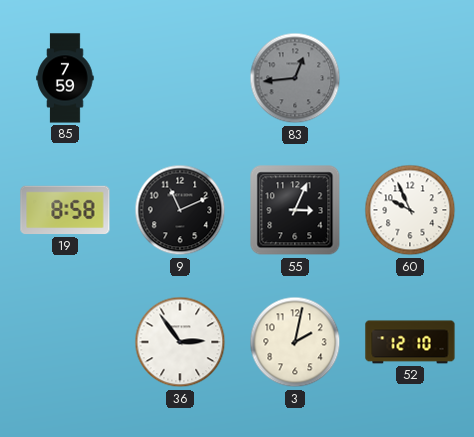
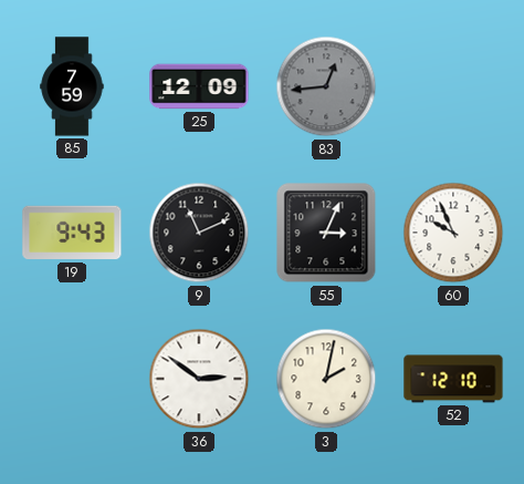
25: none -> 12:09
19: 8:58 -> 9:43
36: 2:54 -> 2:51
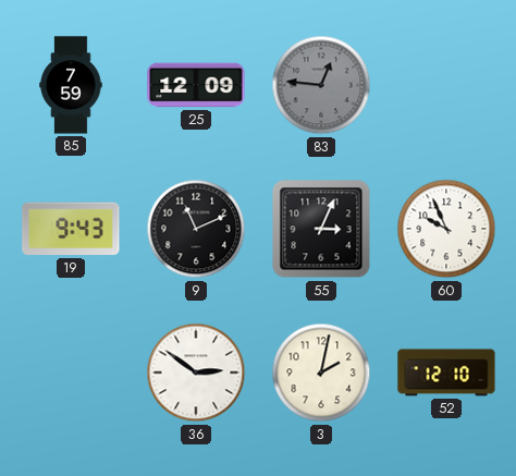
83: 12:44 -> 12:46
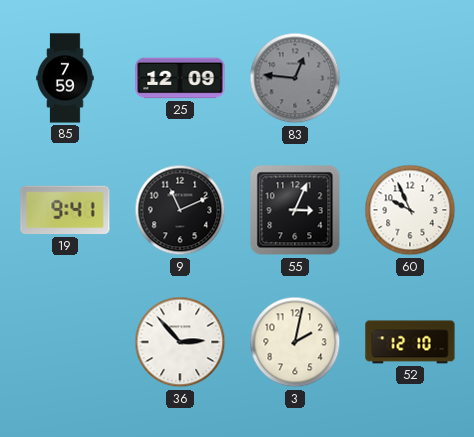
19: 9:43 -> 9:41
36: 2:51 -> 2:53
